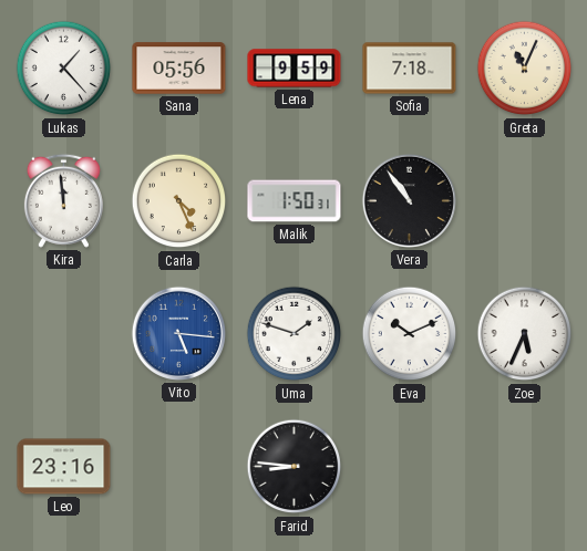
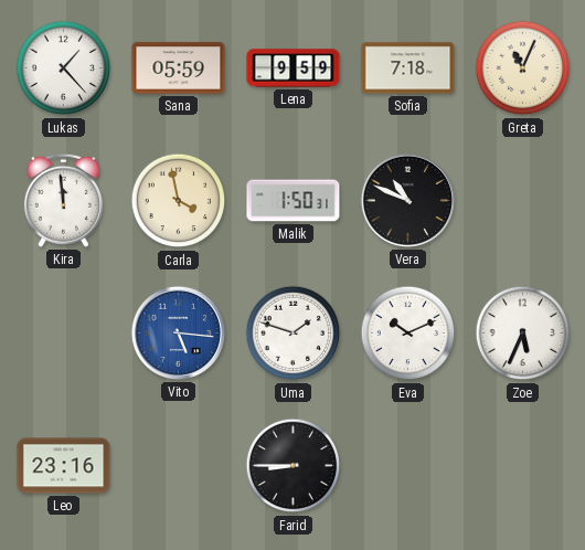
Sana: 05:56 -> 05:59
Carla: 4:26 -> 3:58
Vera: 10:54 -> 10:49
Farid: 8:46 -> 8:45
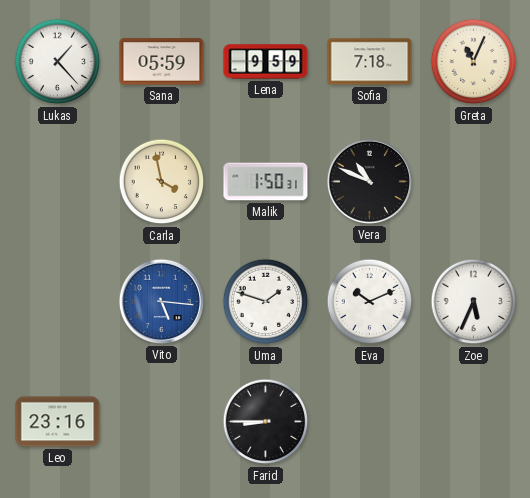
Kira: 11:59 -> none
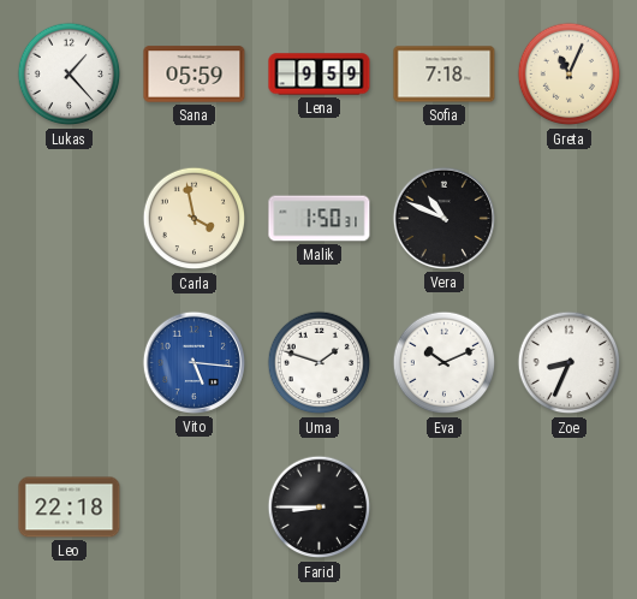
Zoe: 5:34 -> 8:34
Leo: 23:16 -> 22:18
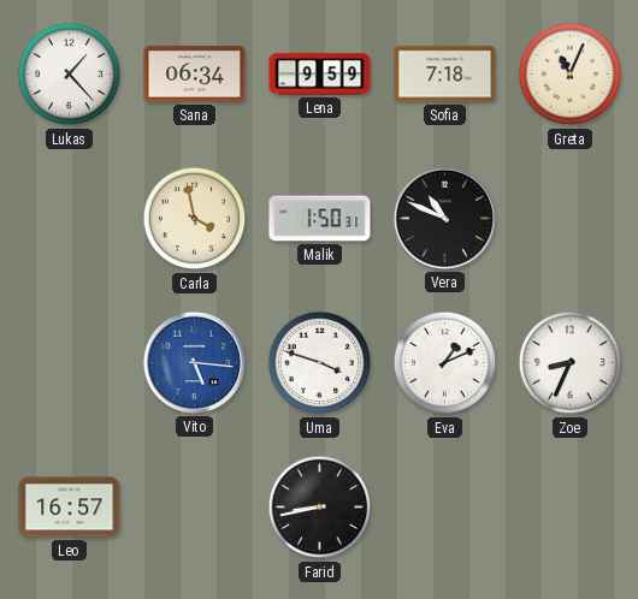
Sana: 05:59 -> 06:34
Uma: 1:48 -> 3:48
Eva: 10:11 -> 1:11
Leo: 22:18 -> 16:57
Farid: 8:45 -> 8:43
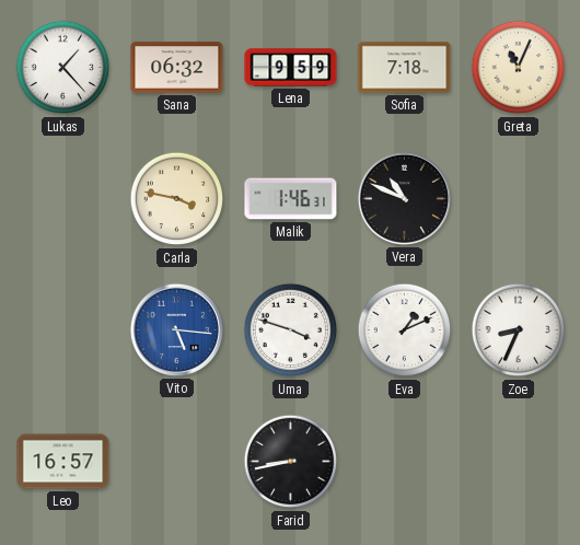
Sana: 06:34 -> 06:32
Carla: 3:58 -> 3:47
Malik: 1:50 -> 1:46
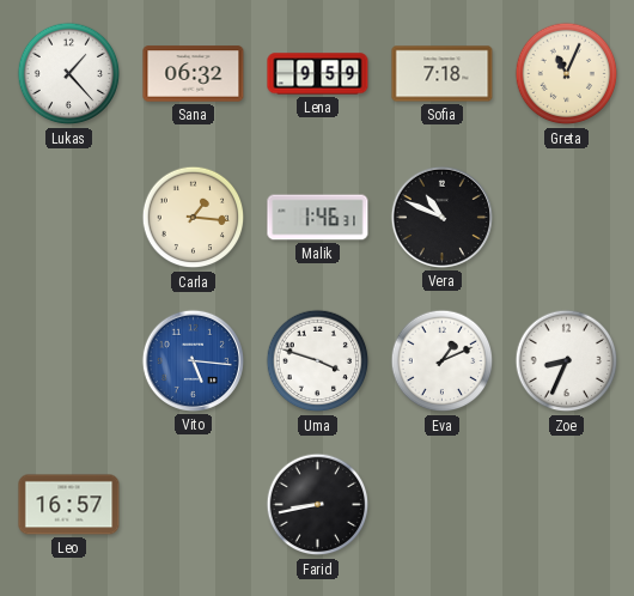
Carla: 3:47 -> 1:16
